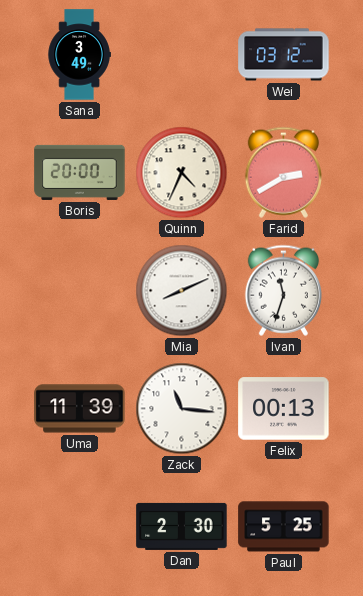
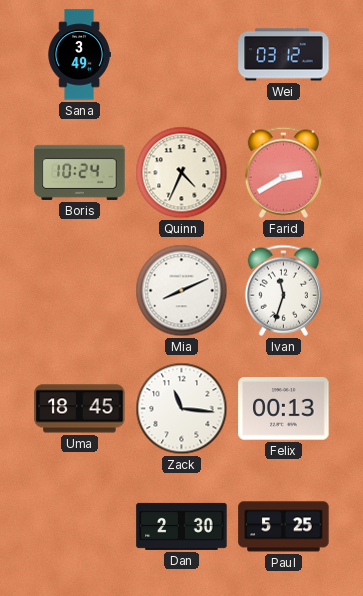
Boris: 20:00 -> 10:24
Uma: 11:39 -> 18:45
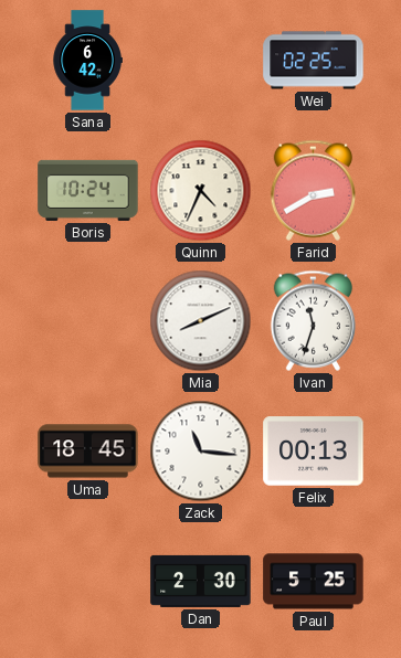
Sana: 3:49 -> 6:42
Wei: 03:12 -> 02:25
